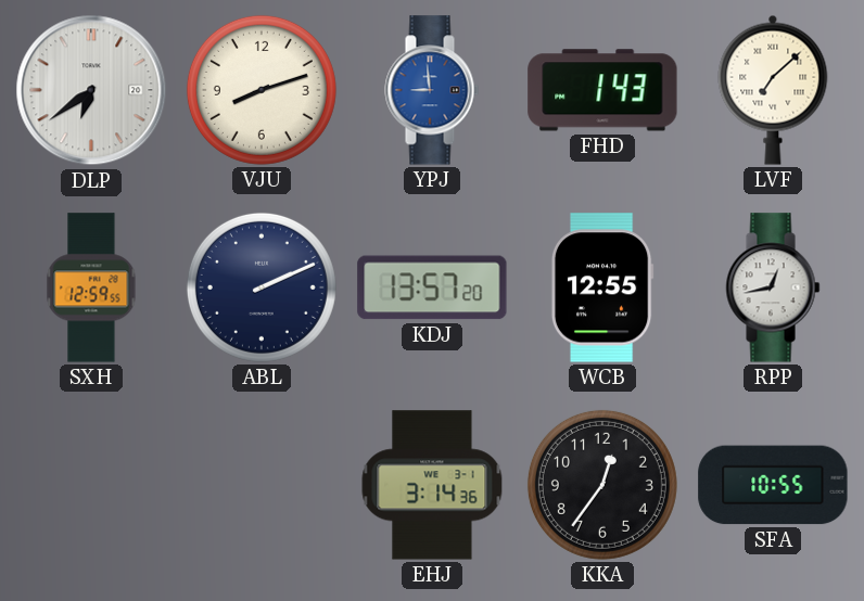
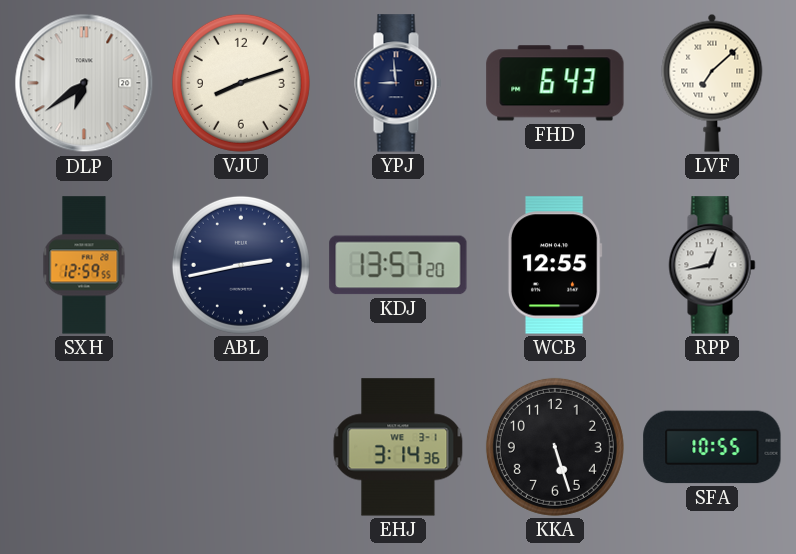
YPJ dial: blue -> navy
FHD: 1:43 -> 6:43
ABL: 2:11 -> 2:43
KKA: 12:36 -> 5:27
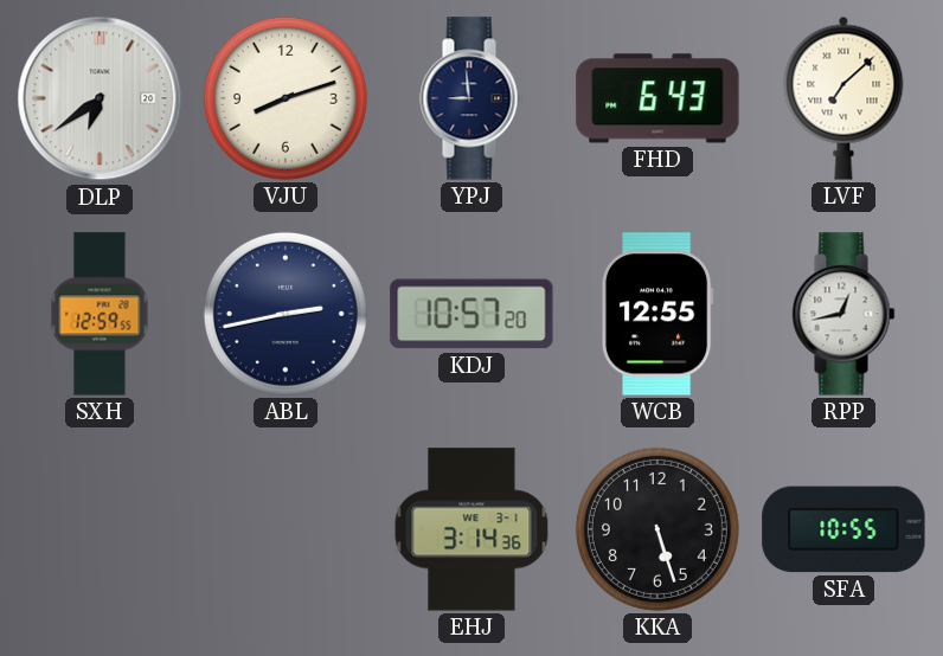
KDJ: 13:57 -> 10:57
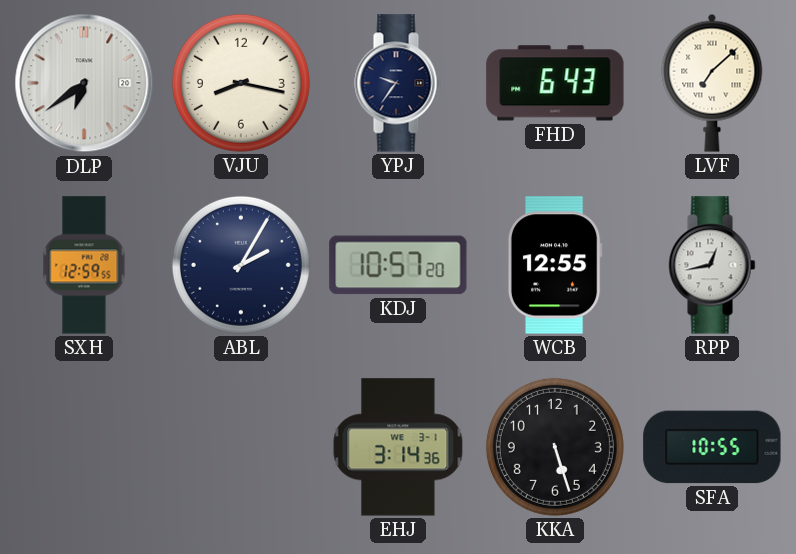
VJU: 8:12 -> 8:17
YPJ: 8:59 -> 9:36
ABL: 2:43 -> 2:05
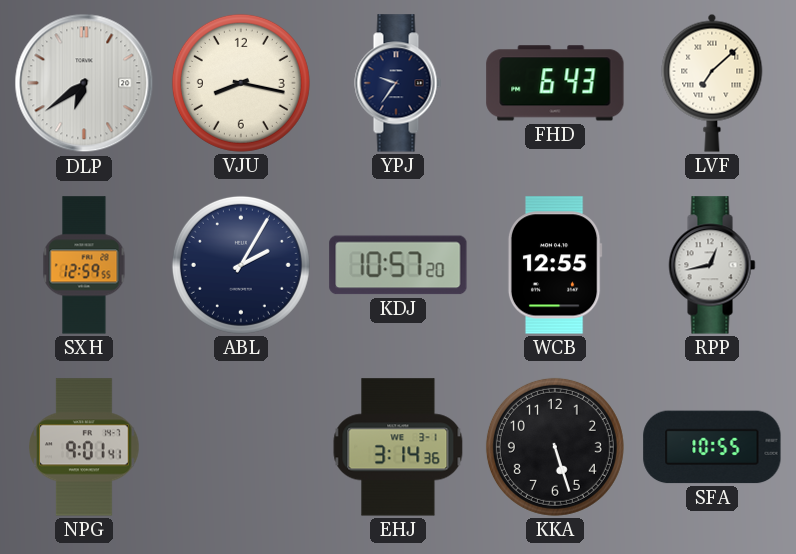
NPG: none -> 9:01
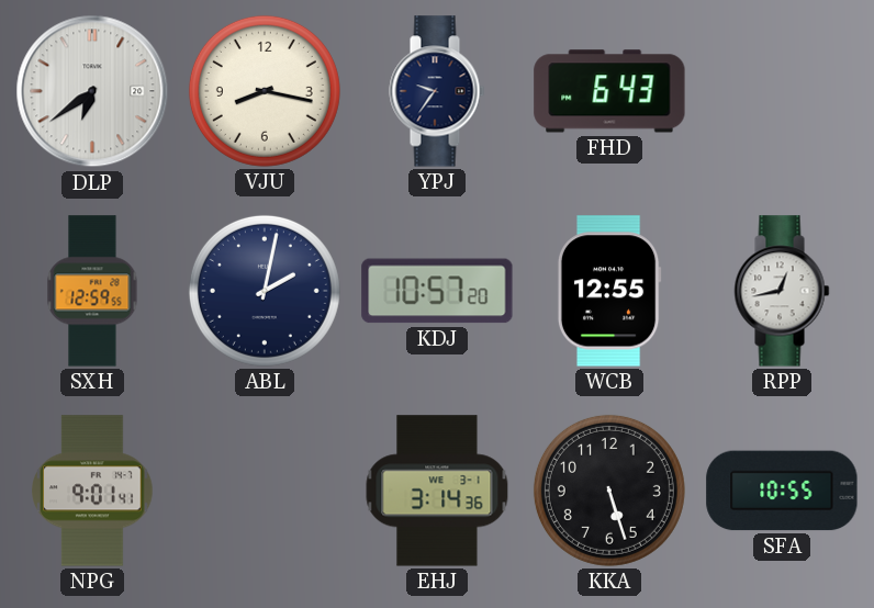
LVF: 7:08 -> none
ABL: 2:05 -> 2:02
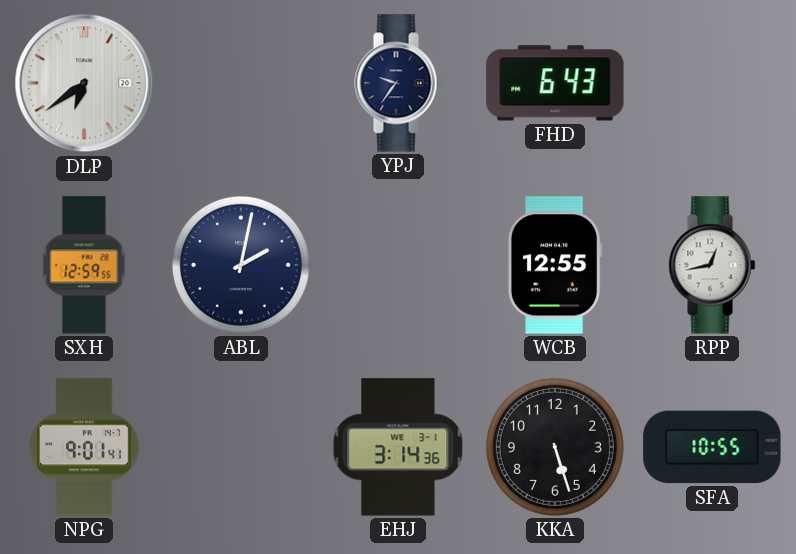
VJU: 8:17 -> none
KDJ: 10:57 -> none
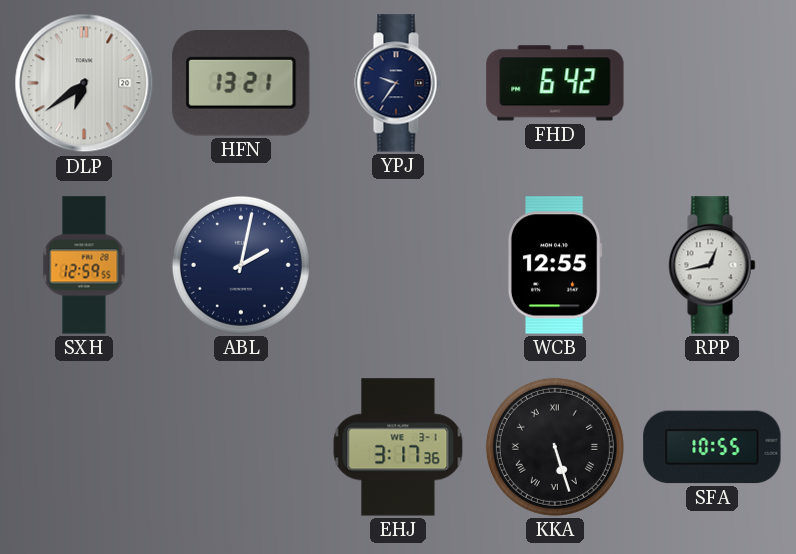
HFN: none -> 13:21
FHD: 6:43 -> 6:42
NPG: 9:01 -> none
EHJ: 3:14 -> 3:17
KKA numerals: Arabic -> Roman
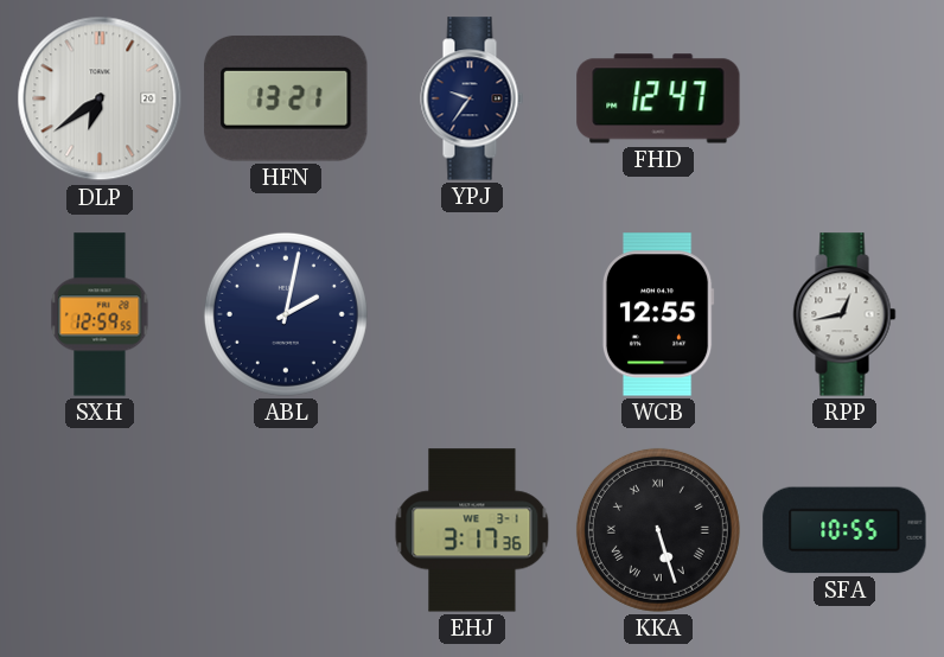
FHD: 6:42 -> 12:47
